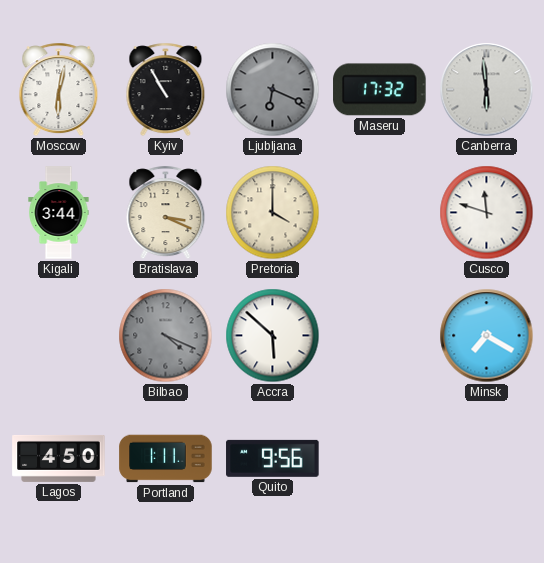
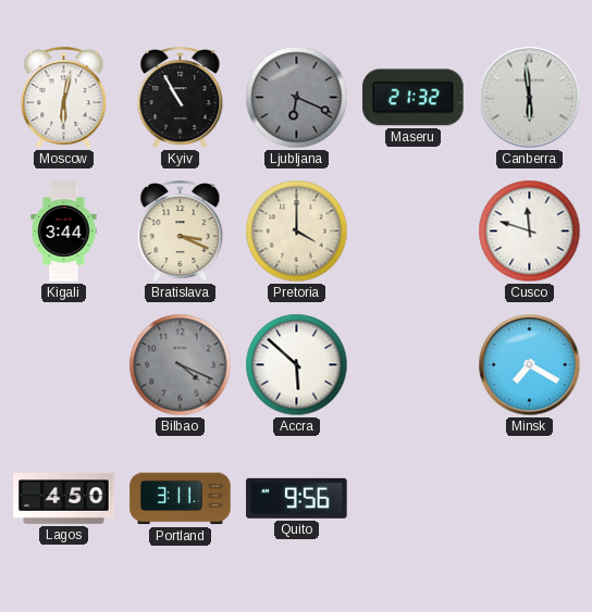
Maseru: 17:32 -> 21:32
Portland: 1:11 -> 3:11
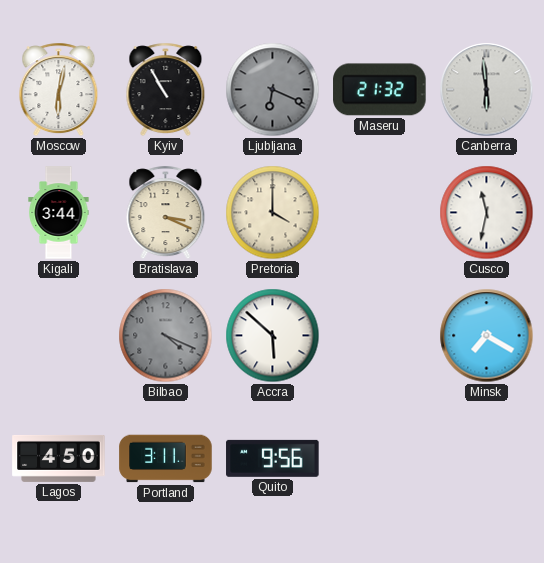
Cusco: 11:48 -> 11:32
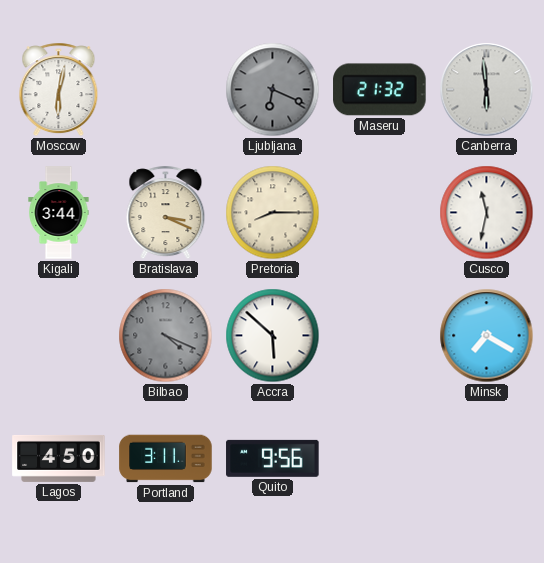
Kyiv: 10:55 -> none
Pretoria: 4:00 -> 8:15
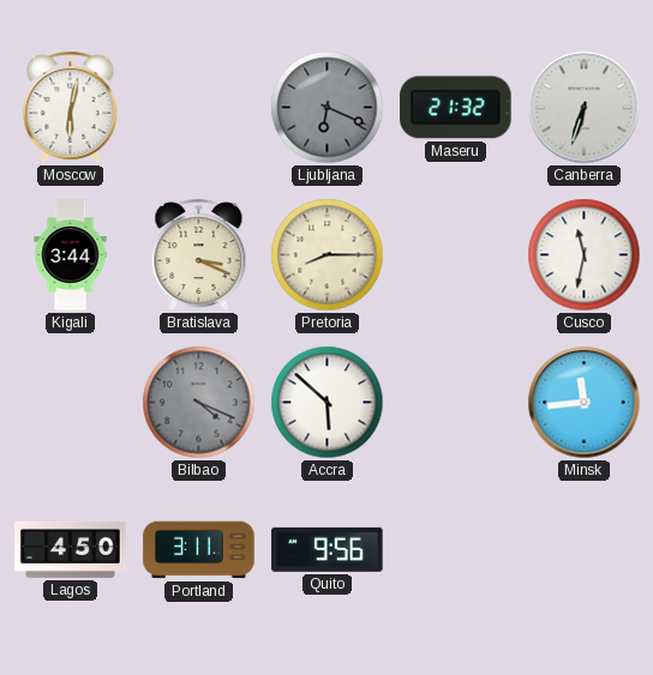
Canberra: 5:59 -> 6:33
Minsk: 7:20 -> 11:44
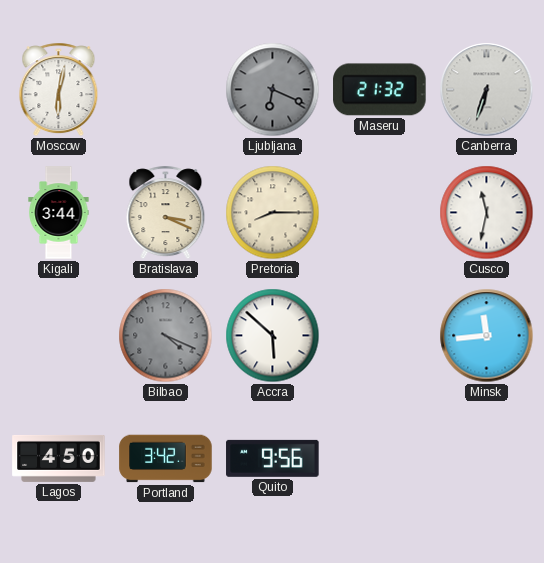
Portland: 3:11 -> 3:42
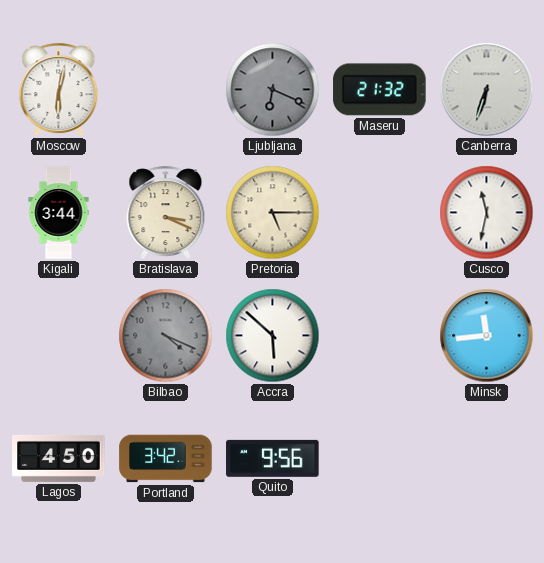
Pretoria: 8:15 -> 5:15
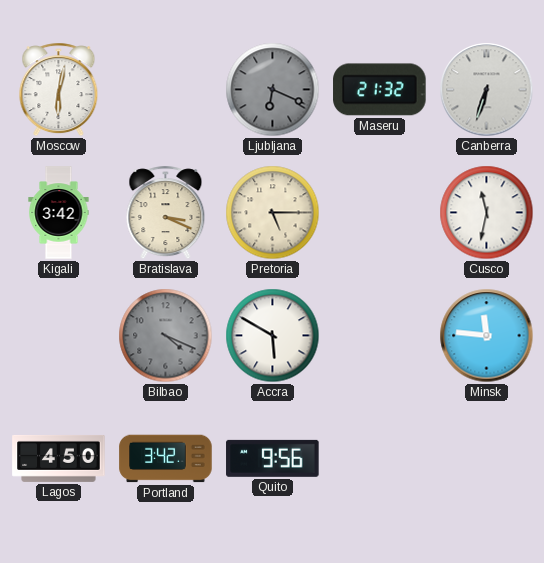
Kigali: 3:44 -> 3:42
Accra: 5:52 -> 5:50
Minsk: 11:44 -> 11:46
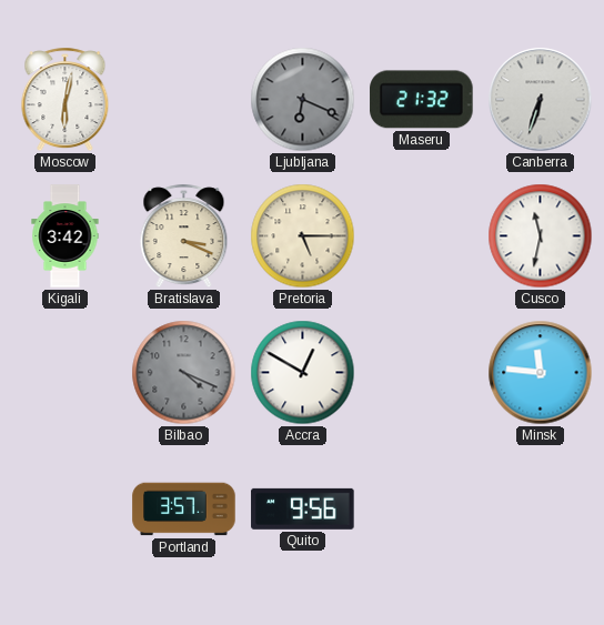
Accra: 5:50 -> 12:50
Lagos: 4:50 -> none
Portland: 3:42 -> 3:57
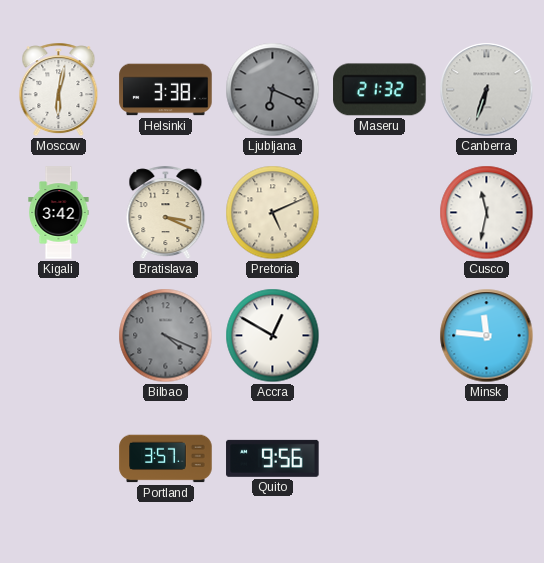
Helsinki: none -> 3:38
Pretoria: 5:15 -> 5:11
